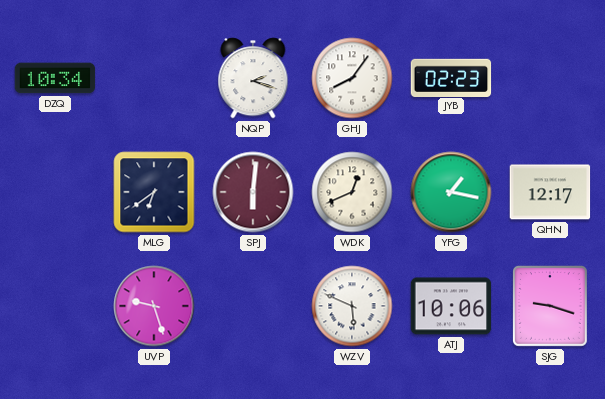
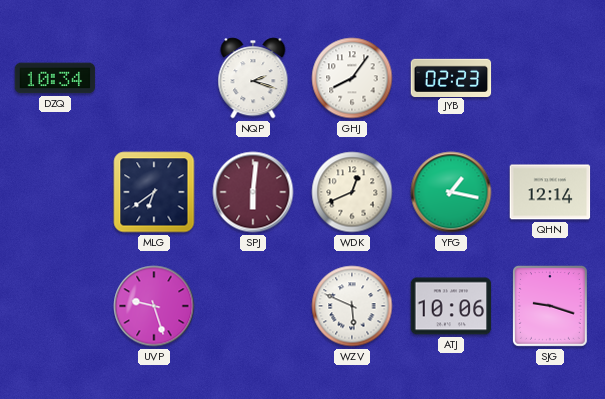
QHN: 12:17 -> 12:14
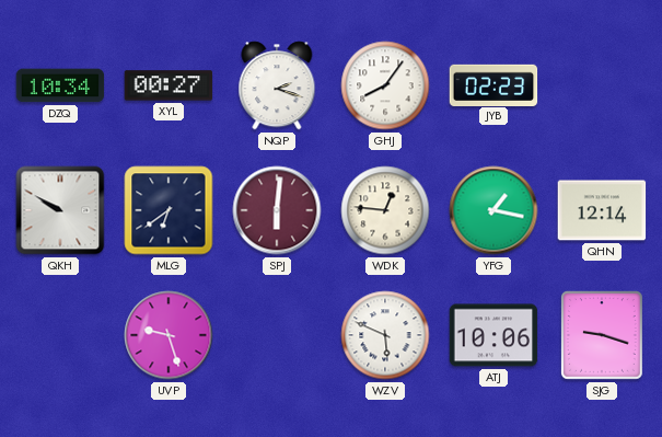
XYL: none -> 00:27
QKH: none -> 9:50
WDK: 12:41 -> 12:46
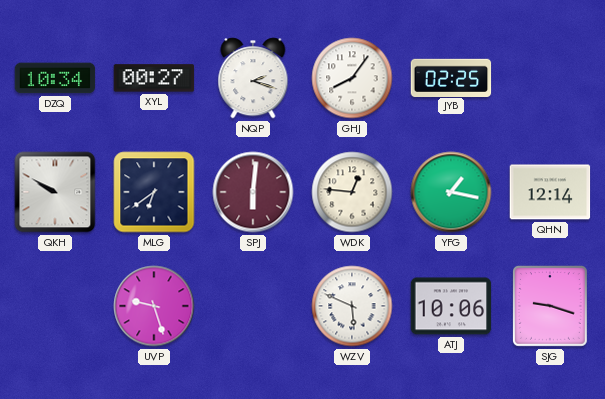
JYB: 02:23 -> 02:25
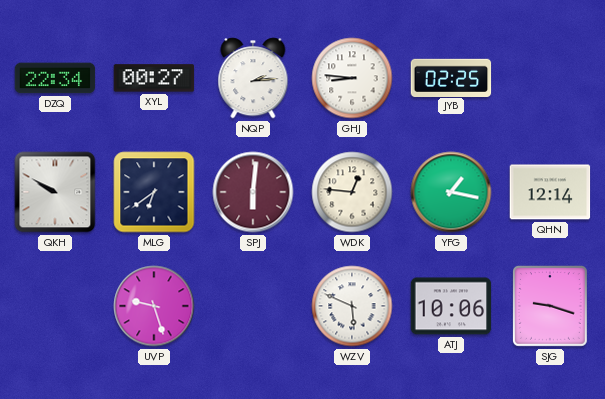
DZQ: 10:34 -> 22:34
NQP: 2:18 -> 2:14
GHJ: 8:06 -> 8:46
